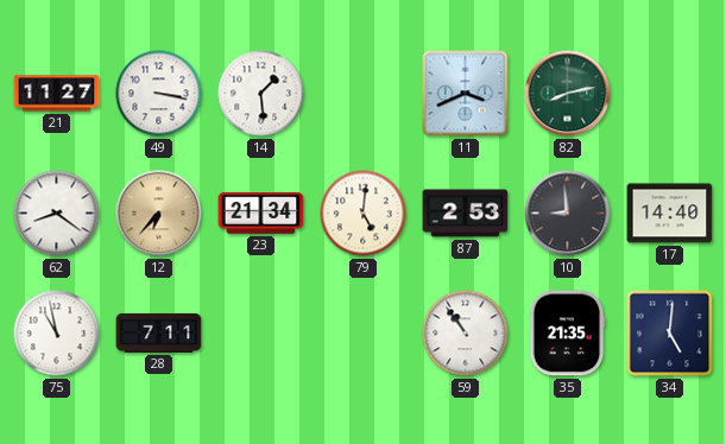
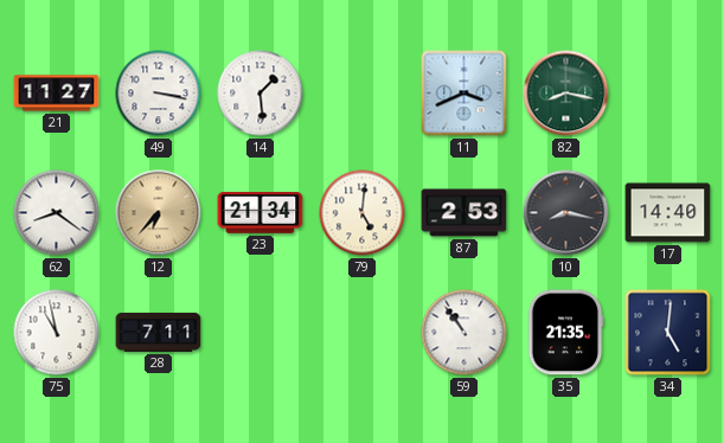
82: 8:13 -> 8:17
10: 8:59 -> 8:17
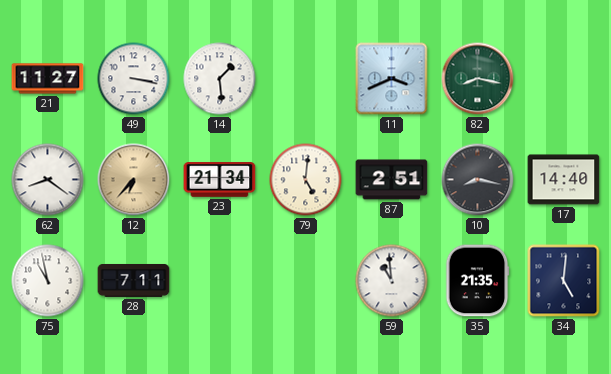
87: 2:53 -> 2:51
59: 10:54 -> 10:59
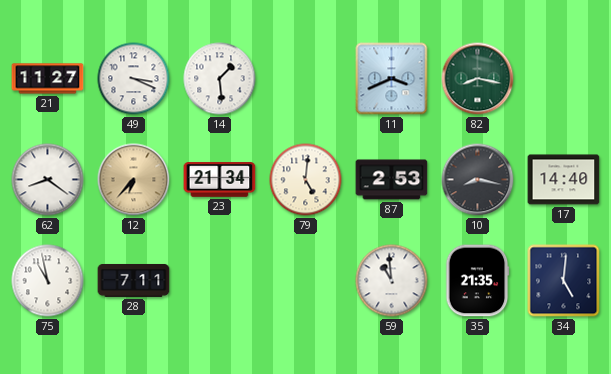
49: 3:17 -> 3:19
87: 2:51 -> 2:53
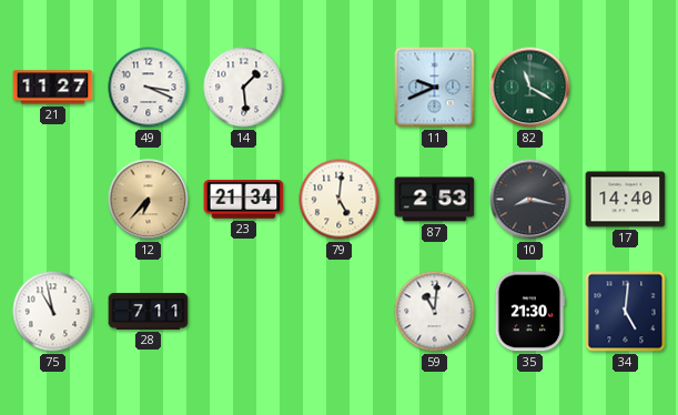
11: 3:41 -> 9:41
82: 8:17 -> 11:20
62: 8:21 -> none
59: 10:59 -> 11:01
35: 21:35 -> 21:30
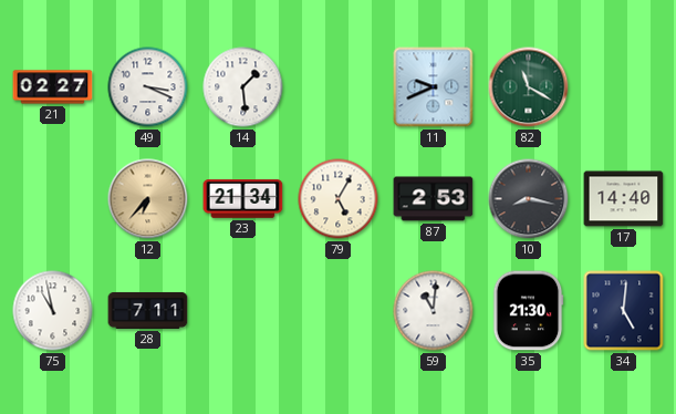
21: 11:27 -> 02:27
79: 5:01 -> 5:05
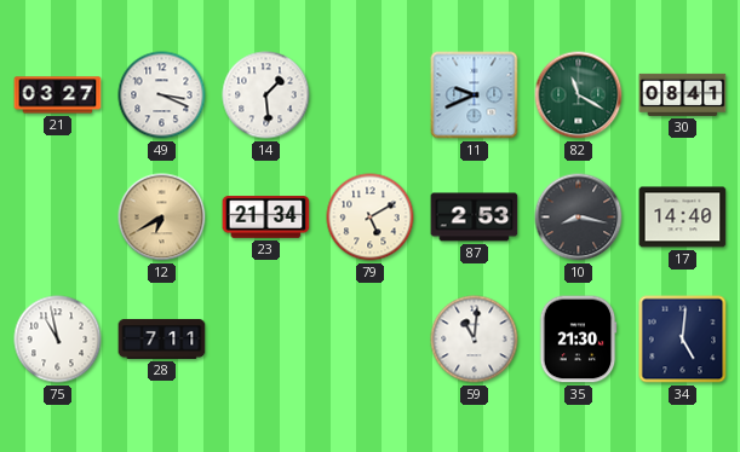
21: 02:27 -> 03:27
30: none -> 08:41
12: 6:37 -> 6:40
79: 5:05 -> 5:10
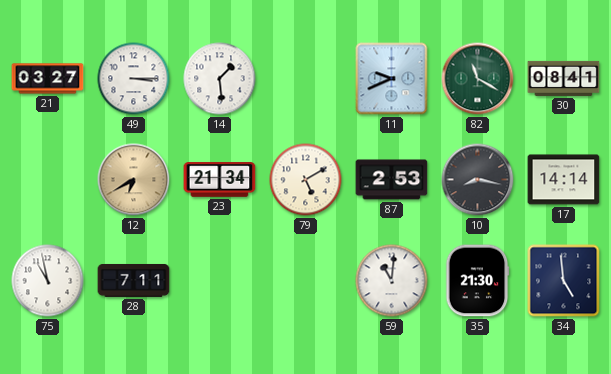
49: 3:19 -> 3:15
17: 14:40 -> 14:14
34: 5:01 -> 4:59
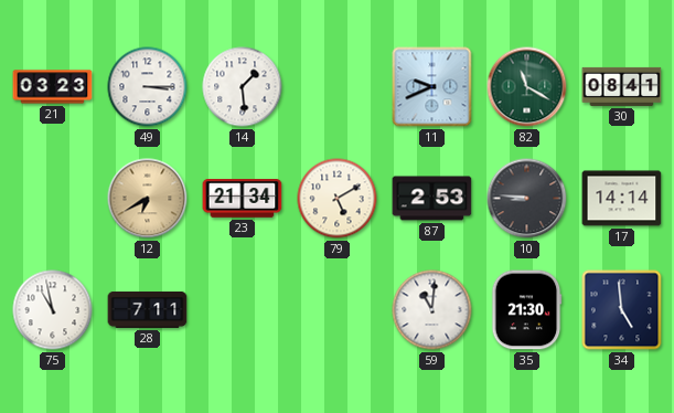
21: 03:27 -> 03:23
10: 8:17 -> 8:46
